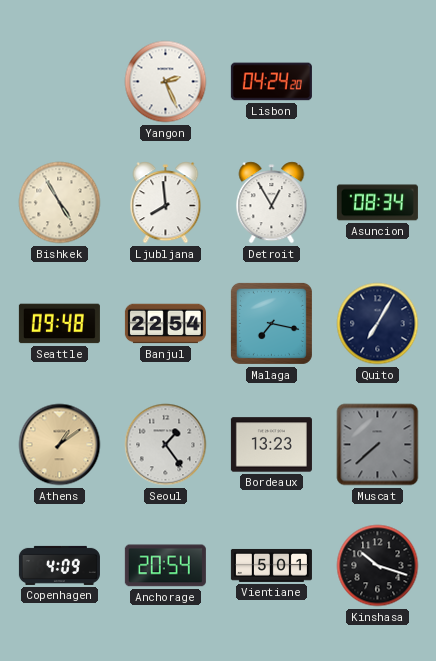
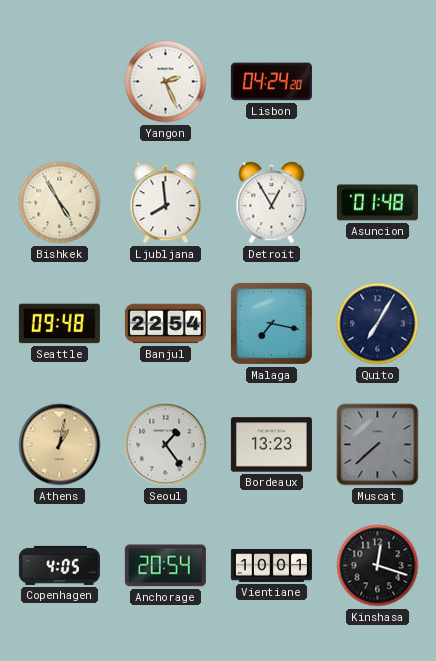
Asuncion: 08:34 -> 01:48
Athens: 1:09 -> 1:02
Copenhagen: 4:09 -> 4:05
Vientiane: 5:01 -> 10:01
Kinshasa: 10:18 -> 12:18
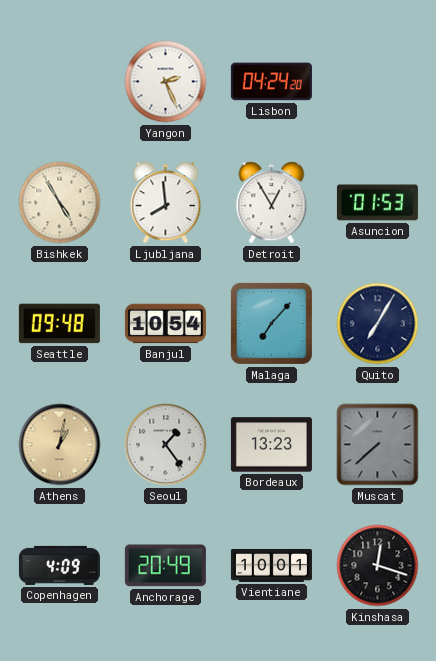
Asuncion: 01:48 -> 01:53
Banjul: 22:54 -> 10:54
Malaga: 7:17 -> 7:07
Copenhagen: 4:05 -> 4:09
Anchorage: 20:54 -> 20:49
